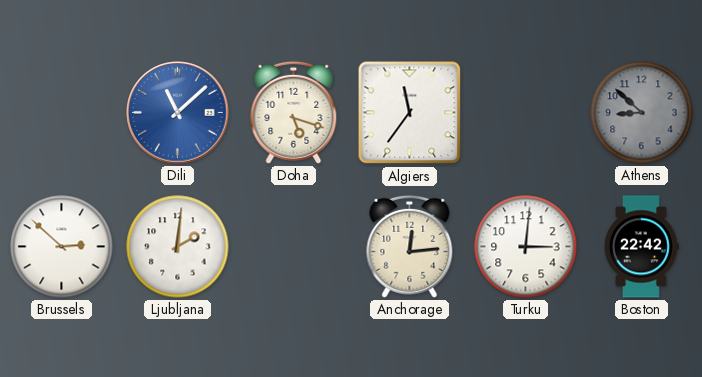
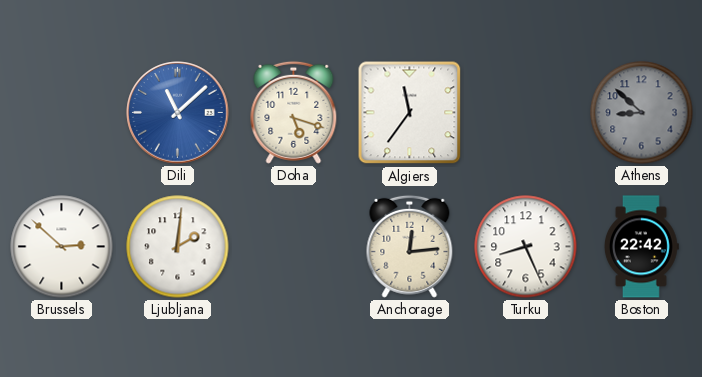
Turku: 3:01 -> 8:26
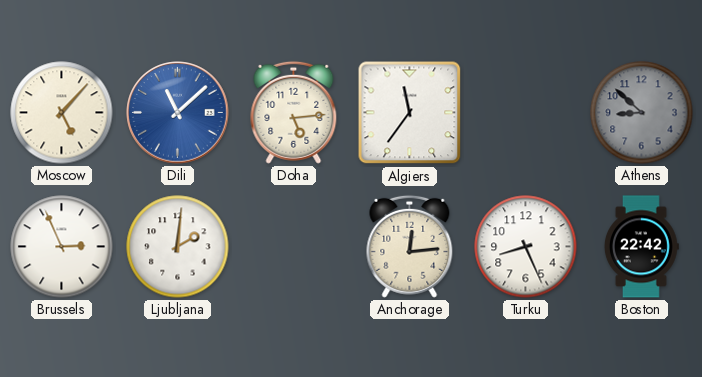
Moscow: none -> 5:07
Doha: 5:18 -> 5:14
Brussels: 2:52 -> 2:56
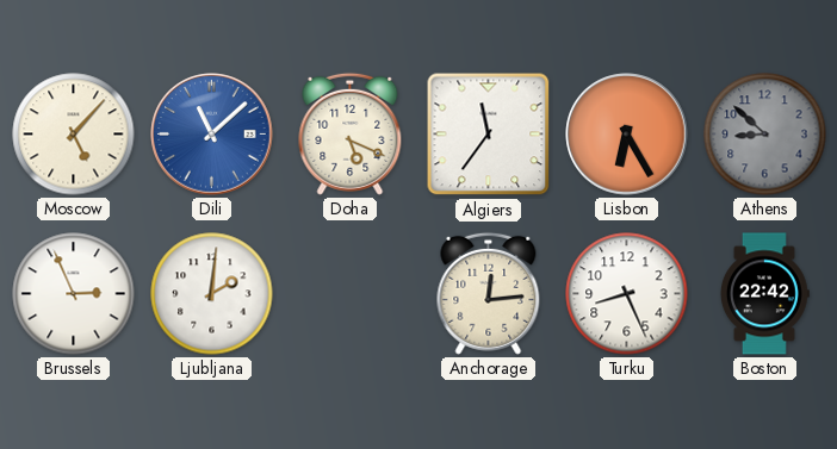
Doha: 5:14 -> 5:19
Lisbon: none -> 6:25
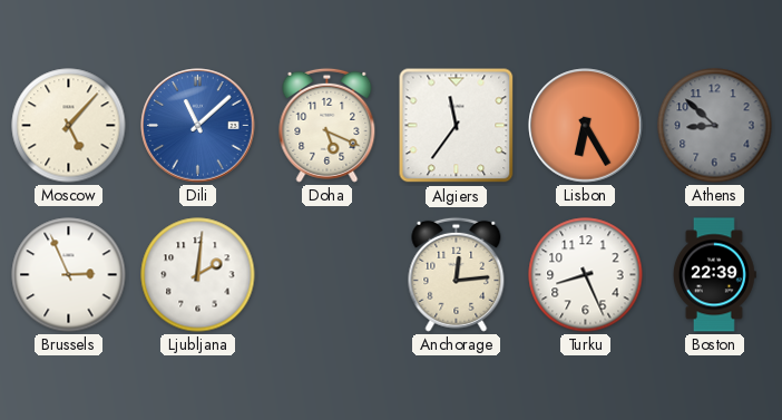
Boston: 22:42 -> 22:39
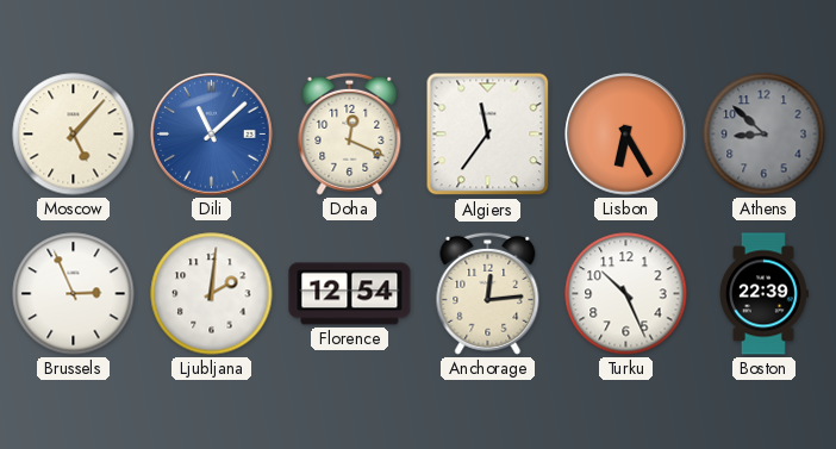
Doha: 5:19 -> 12:19
Florence: none -> 12:54
Turku: 8:26 -> 10:26
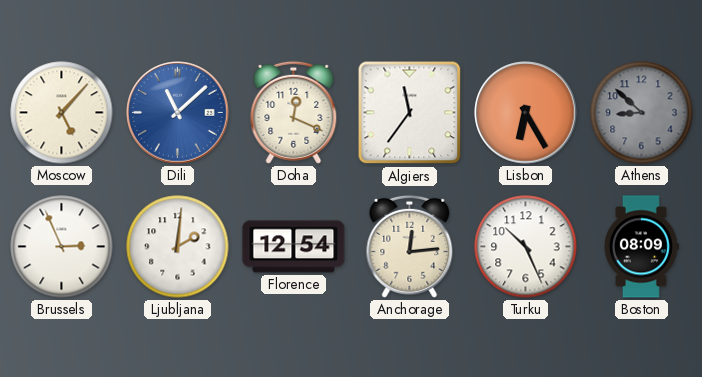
Boston: 22:39 -> 08:09
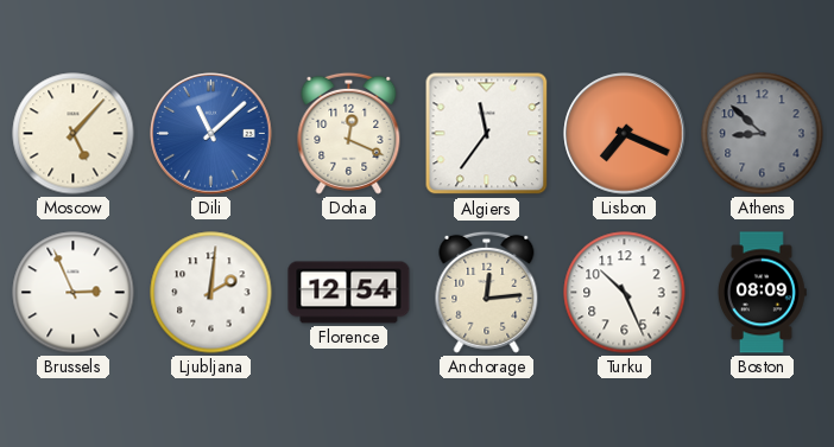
Lisbon: 6:25 -> 7:19
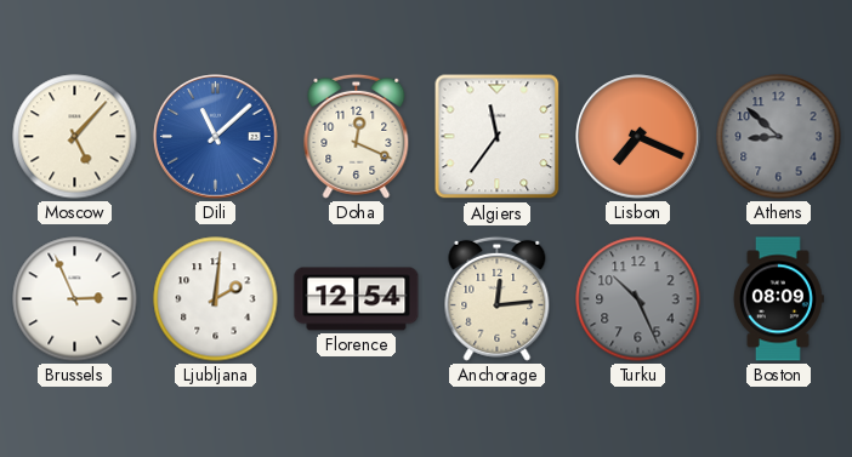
Turku dial: white -> grey
